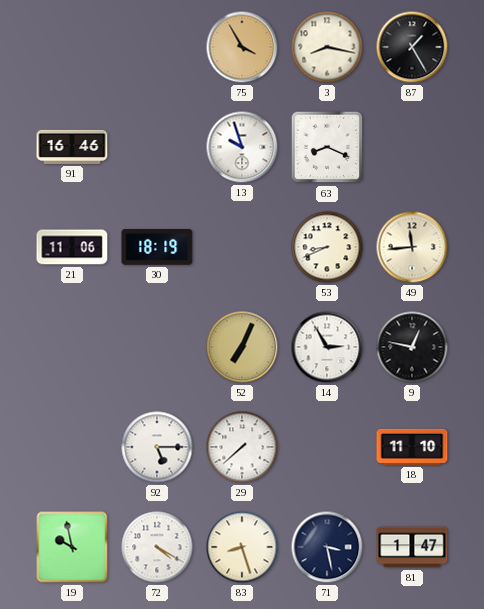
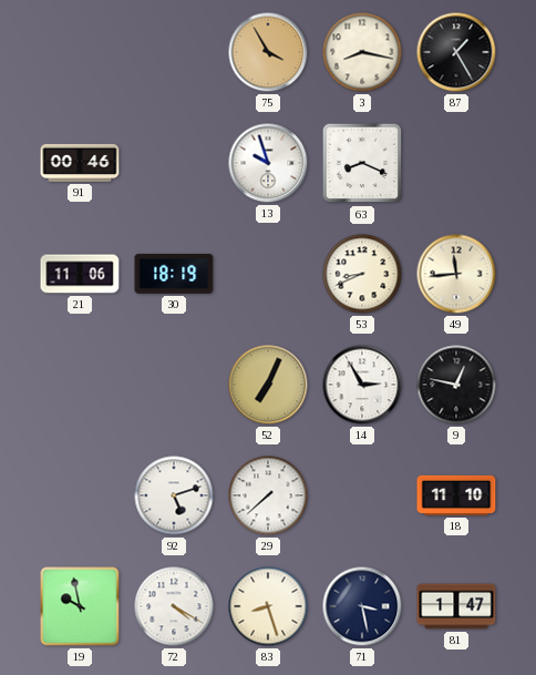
91: 16:46 -> 00:46
92: 5:15 -> 5:12
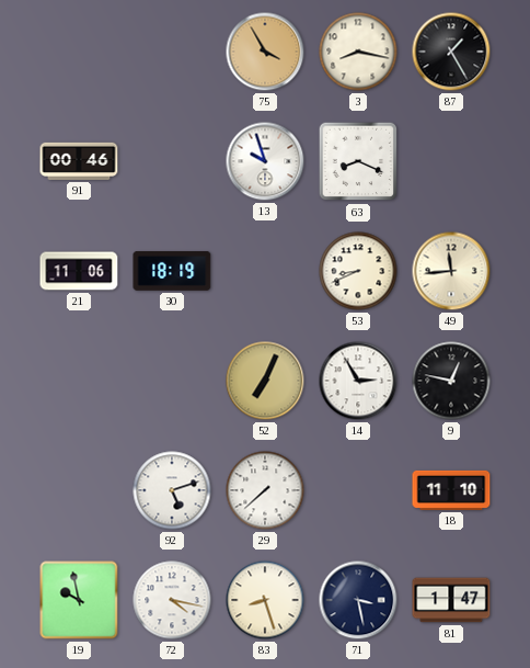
72: 4:20 -> 4:17
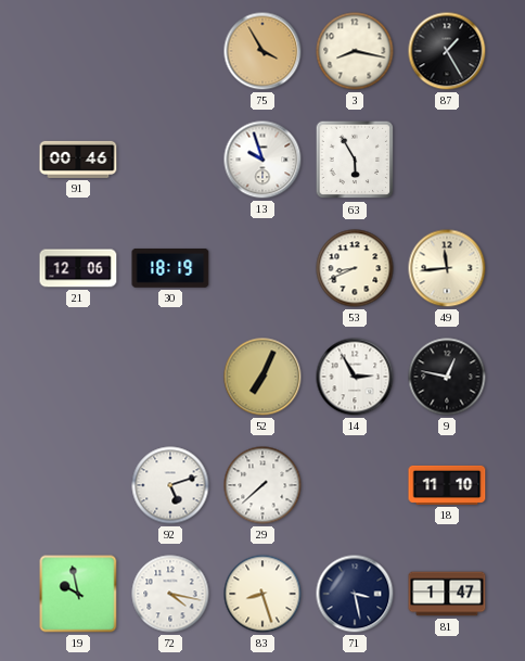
63: 8:19 -> 5:55
21: 11:06 -> 12:06
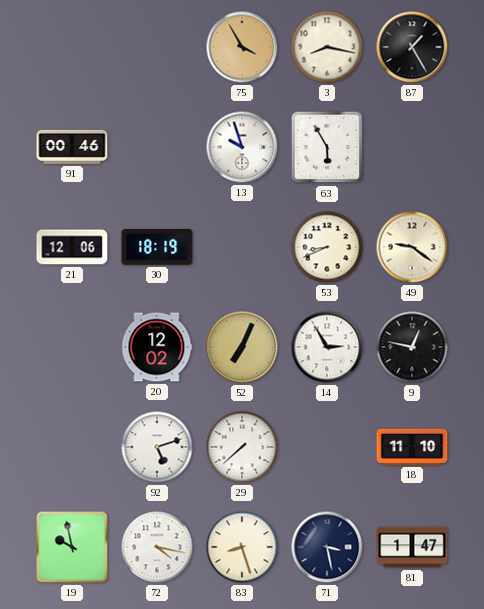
49: 11:44 -> 9:21
20: none -> 12:02
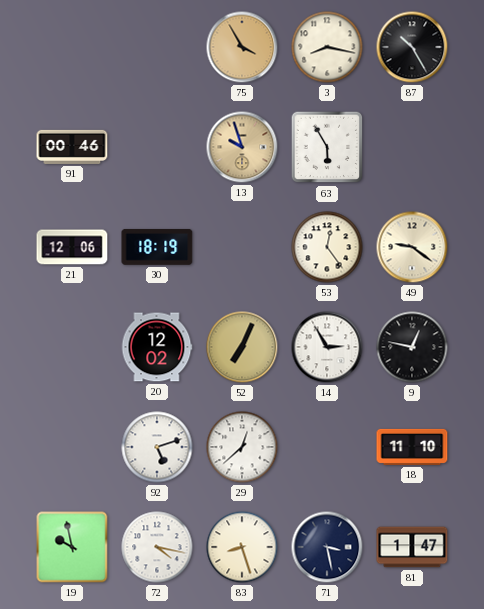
87: 1:25 -> 10:25
13 dial: white -> champagne
53: 8:41 -> 12:24
29: 7:38 -> 12:38
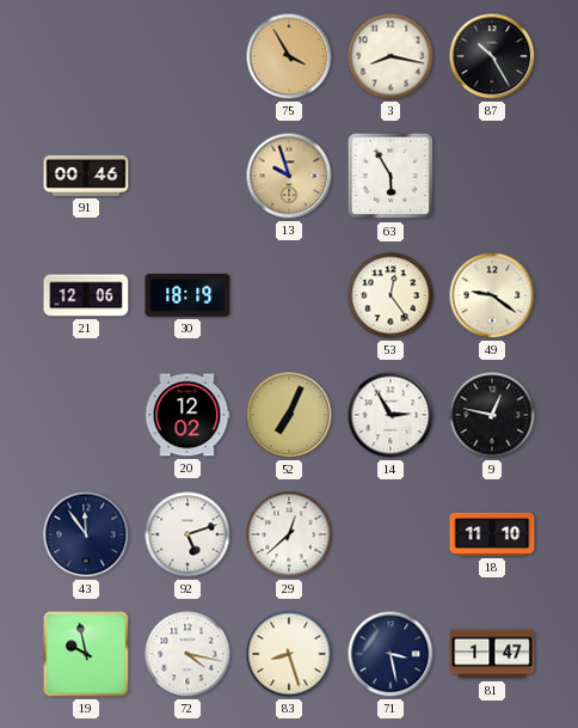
43: none -> 11:54
